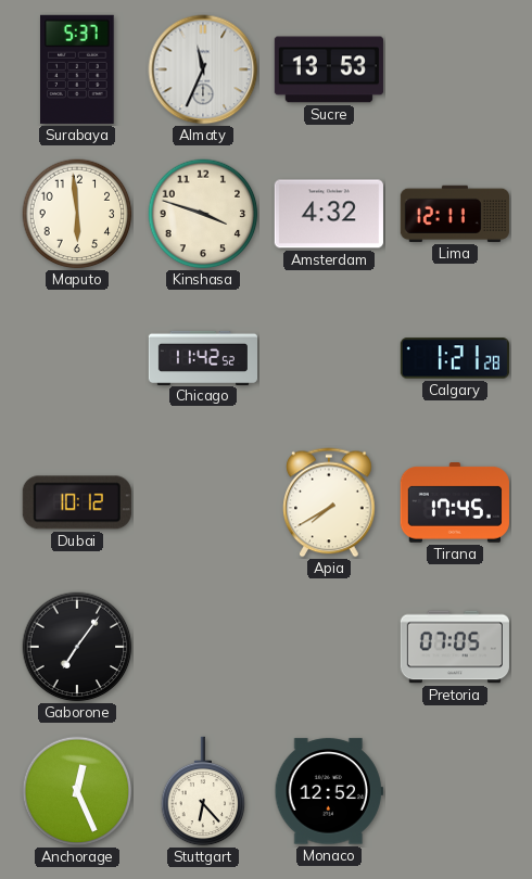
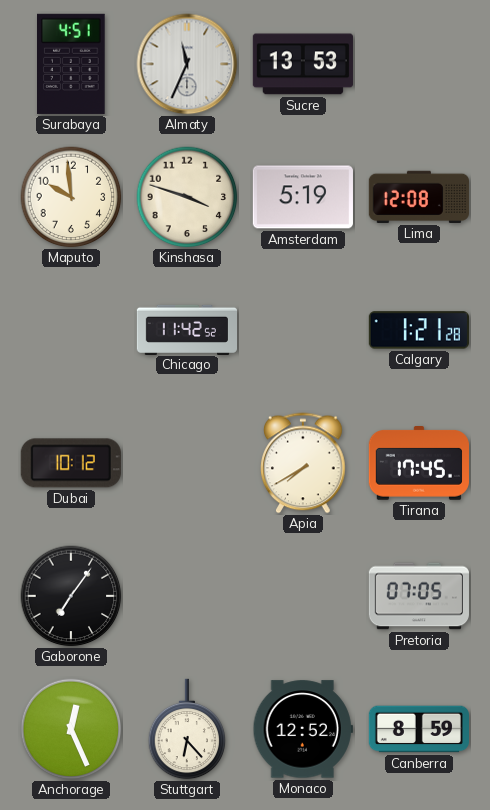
Surabaya: 5:37 -> 4:51
Maputo: 5:59 -> 9:59
Amsterdam: 4:32 -> 5:19
Lima: 12:11 -> 12:08
Canberra: none -> 8:59
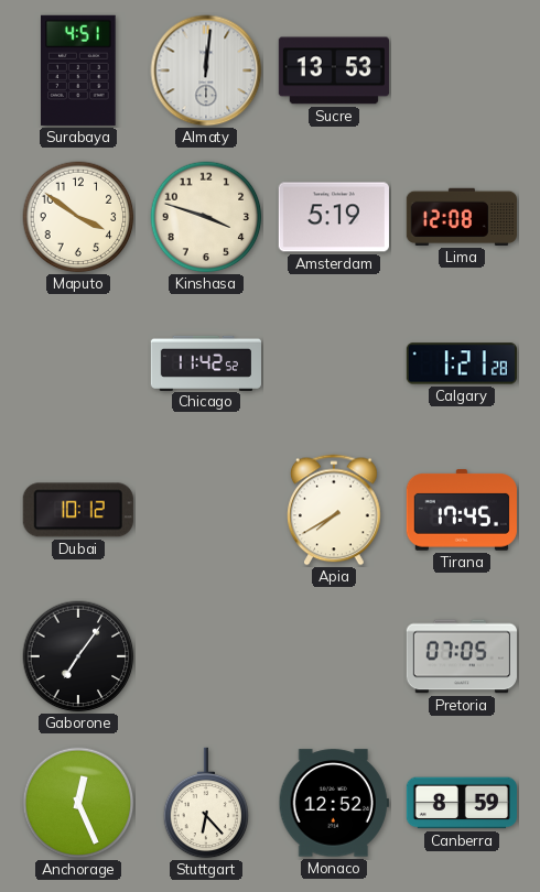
Almaty: 11:34 -> 12:01
Maputo: 9:59 -> 3:51
